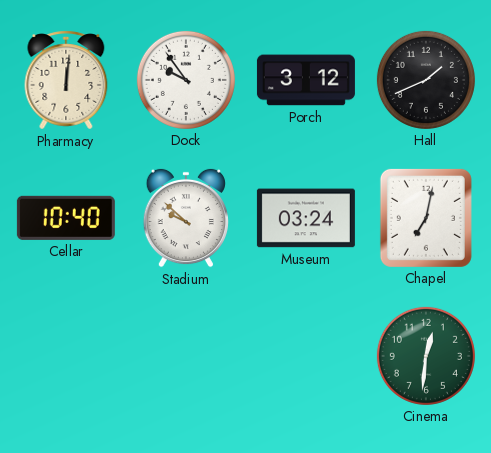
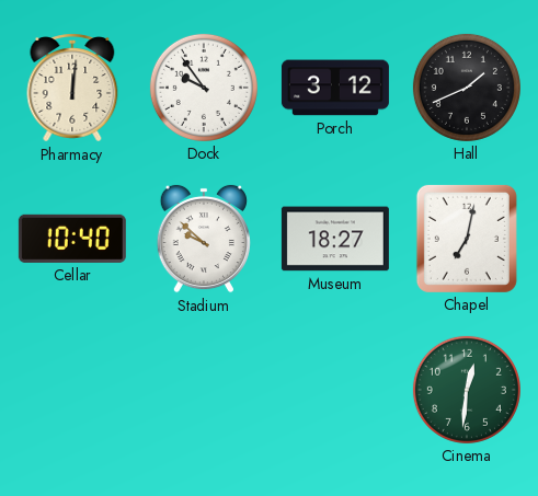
Museum: 03:24 -> 18:27
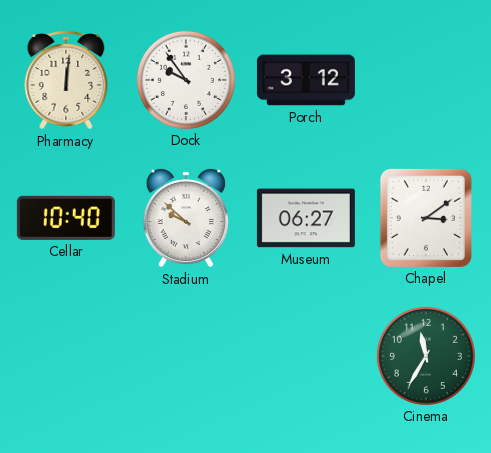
Hall: 1:41 -> none
Museum: 18:27 -> 06:27
Chapel: 7:02 -> 3:09
Cinema: 12:31 -> 11:35
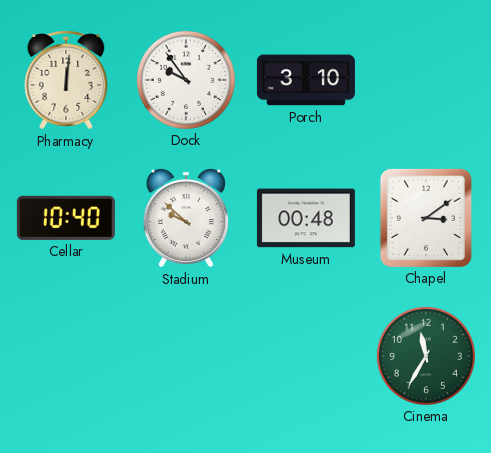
Porch: 3:12 -> 3:10
Museum: 06:27 -> 00:48
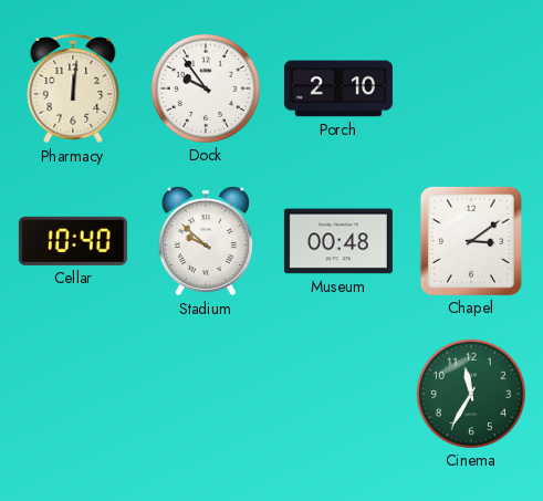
Porch: 3:10 -> 2:10
